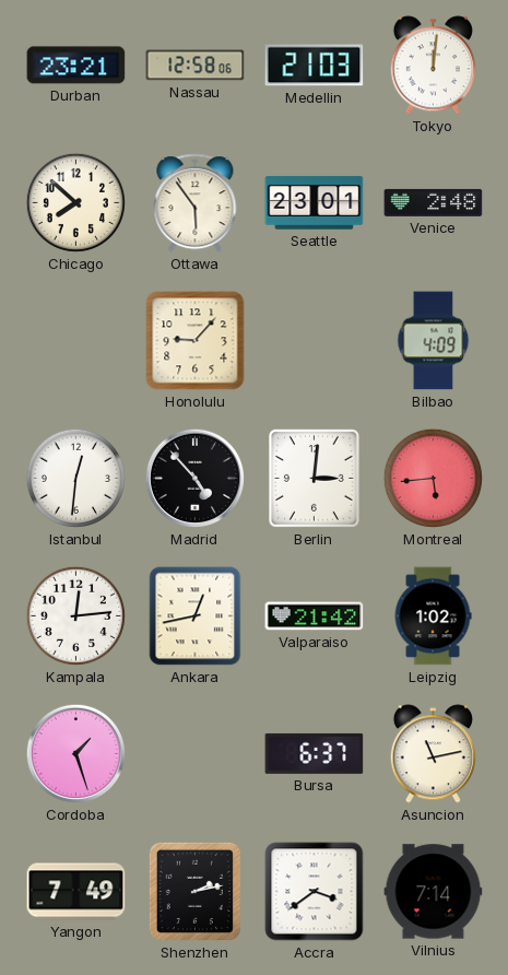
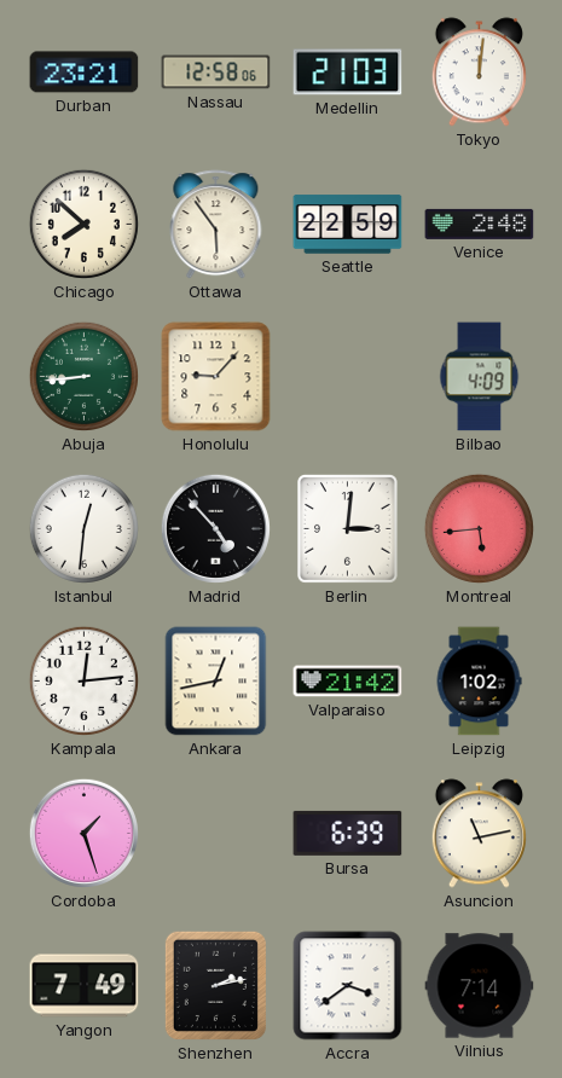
Seattle: 23:01 -> 22:59
Abuja: none -> 8:44
Bursa: 6:37 -> 6:39
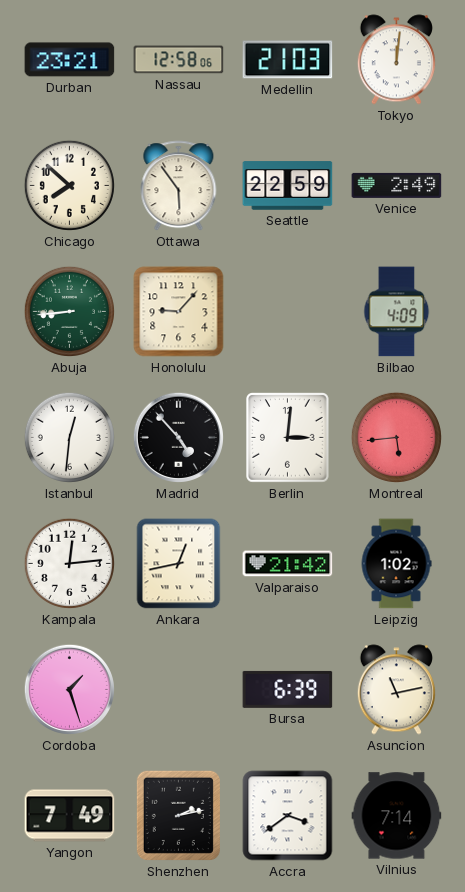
Venice: 2:48 -> 2:49
